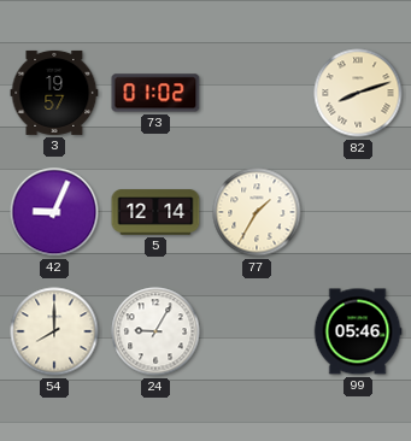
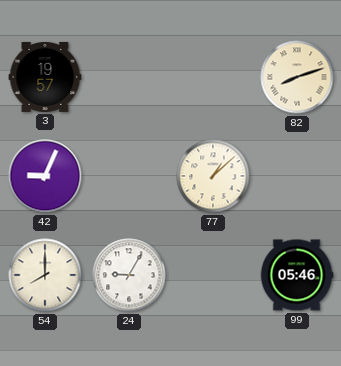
73: 01:02 -> none
5: 12:14 -> none
77: 1:35 -> 1:08
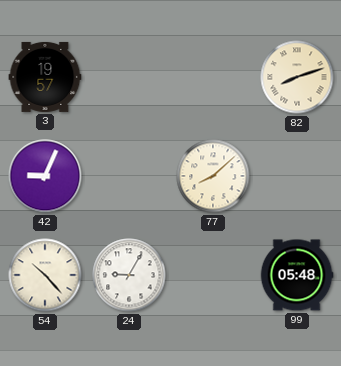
77: 1:08 -> 8:08
54: 8:00 -> 10:23
99: 05:46 -> 05:48
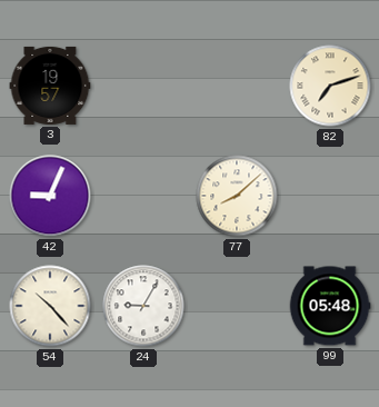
82: 8:12 -> 7:12
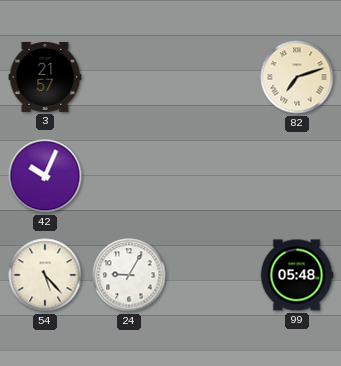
3: 19:57 -> 21:57
42: 9:04 -> 10:04
77: 8:08 -> none
54: 10:23 -> 5:23
